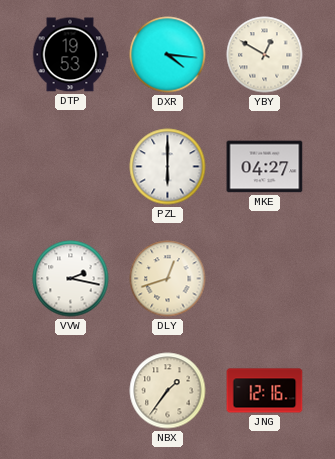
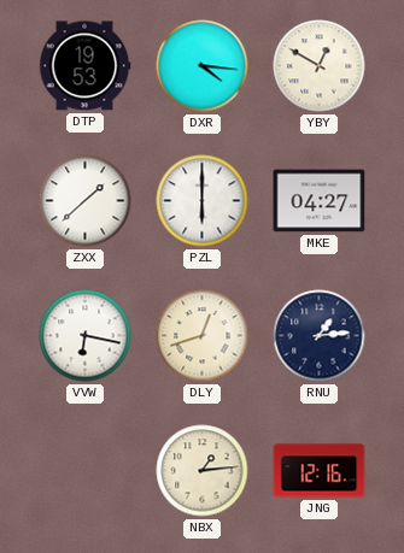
ZXX: none -> 1:38
VVW: 2:17 -> 6:17
RNU: none -> 1:14
NBX: 1:36 -> 1:14
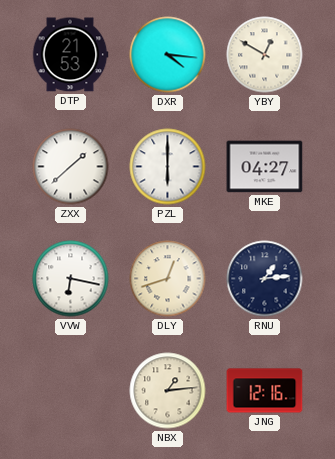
DTP: 19:53 -> 21:53
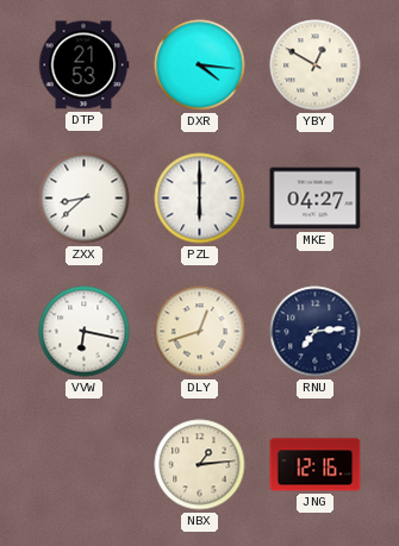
ZXX: 1:38 -> 8:38
RNU: 1:14 -> 7:14
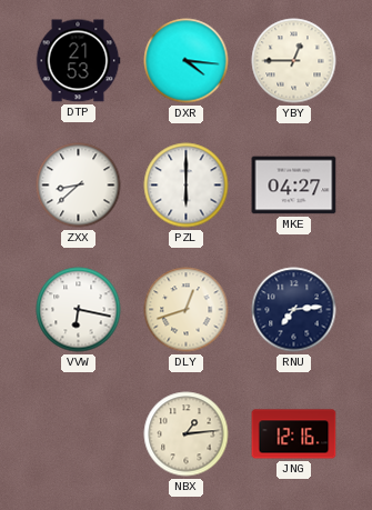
YBY: 12:50 -> 12:45
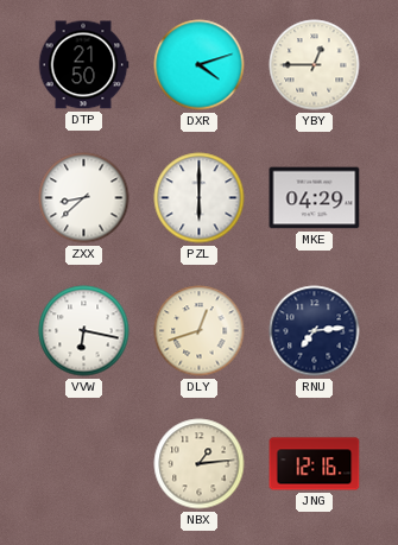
DTP: 21:53 -> 21:50
DXR: 4:16 -> 4:12
MKE: 04:27 -> 04:29
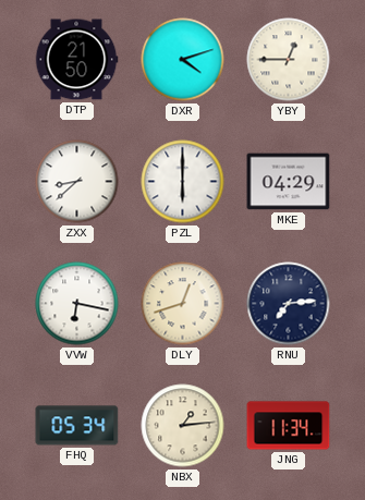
FHQ: none -> 05:34
JNG: 12:16 -> 11:34
